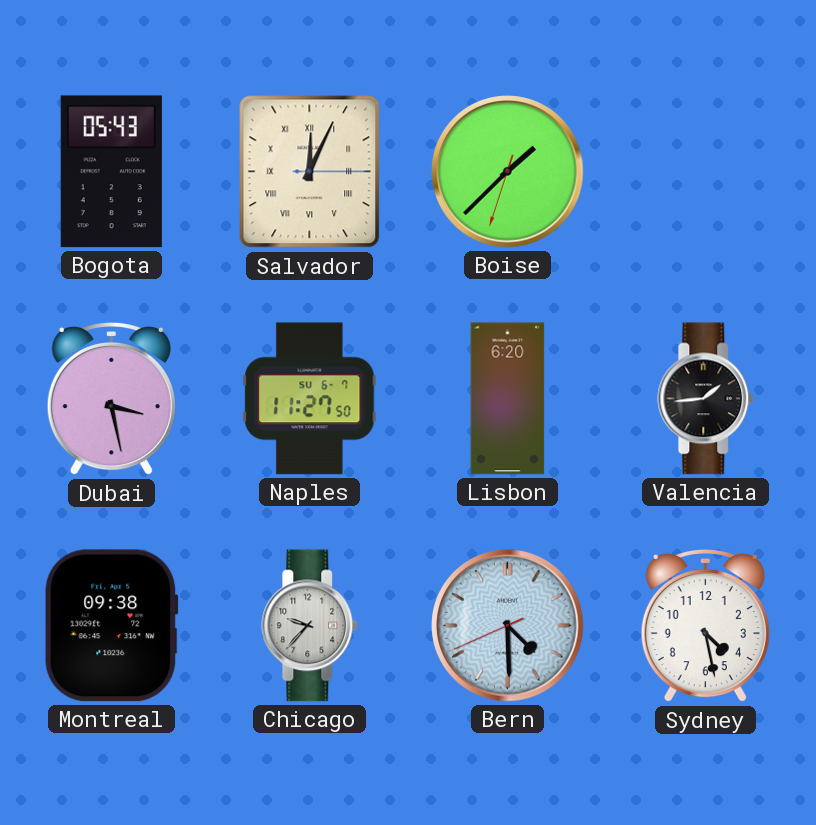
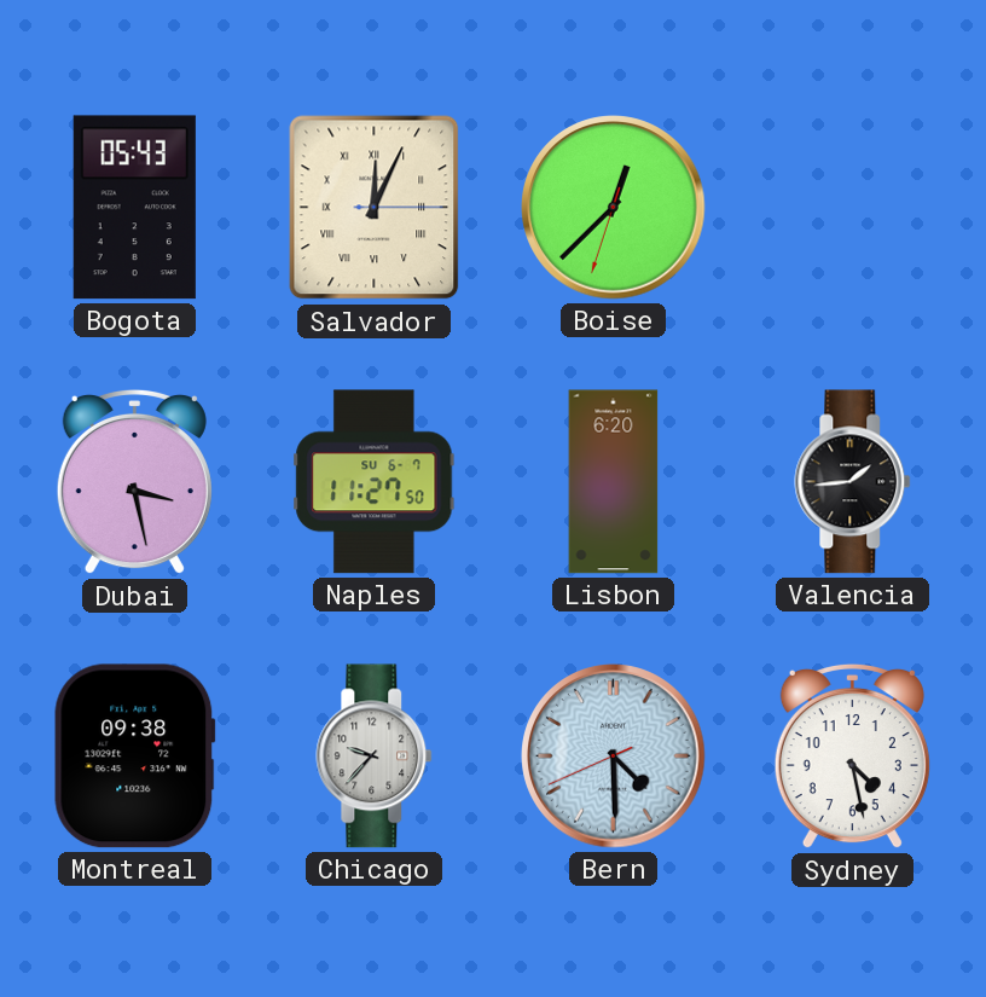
Boise: 1:37 -> 12:37
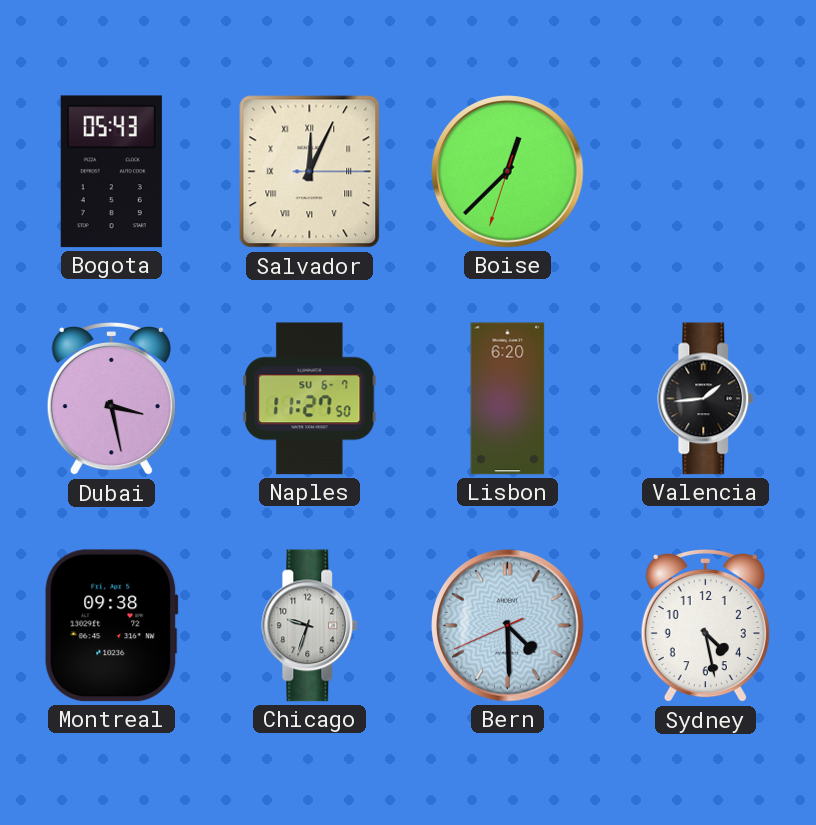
Chicago: 9:37 -> 9:33
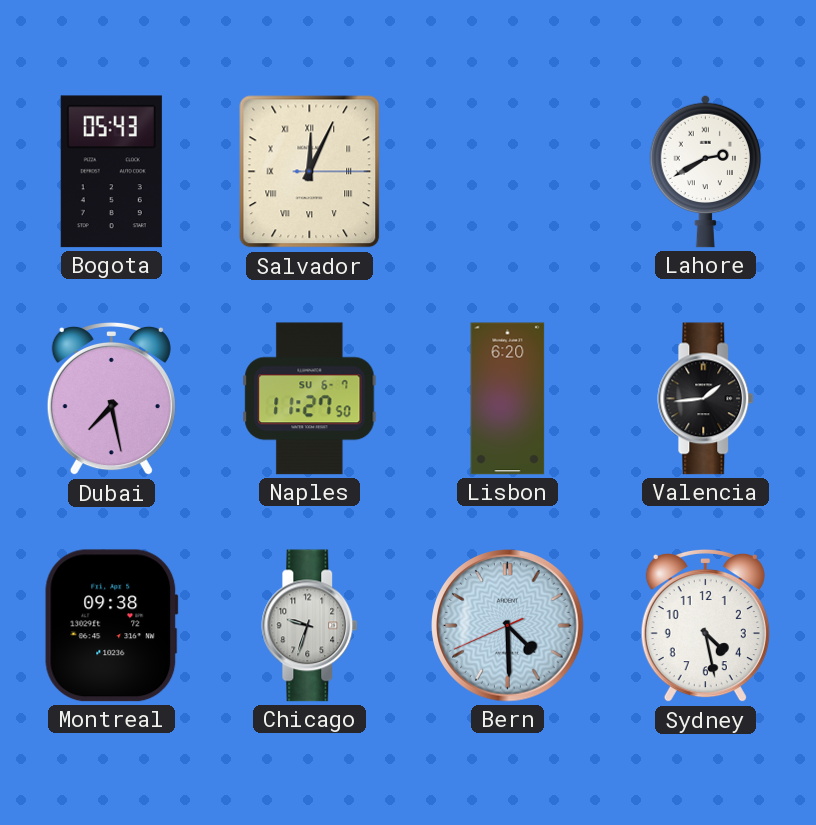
Boise: 12:37 -> none
Lahore: none -> 2:40
Dubai: 3:28 -> 7:28
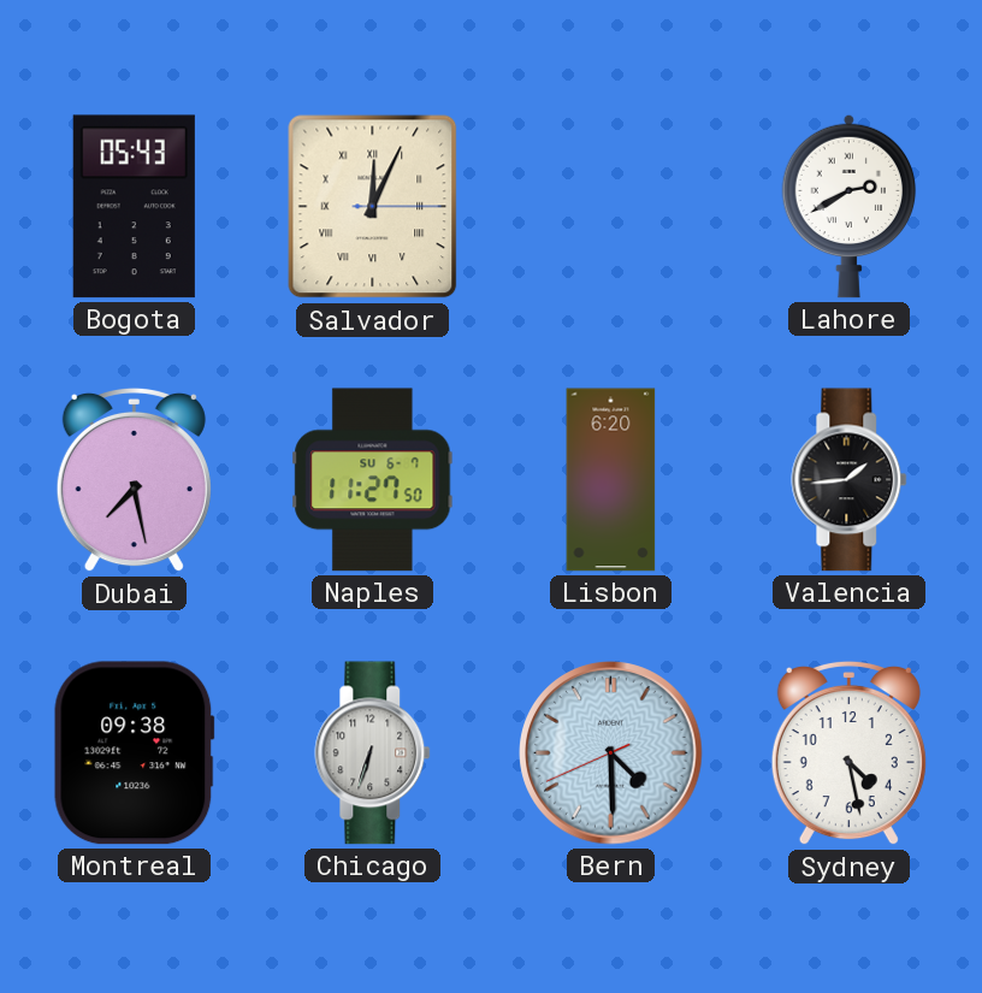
Chicago: 9:33 -> 6:33
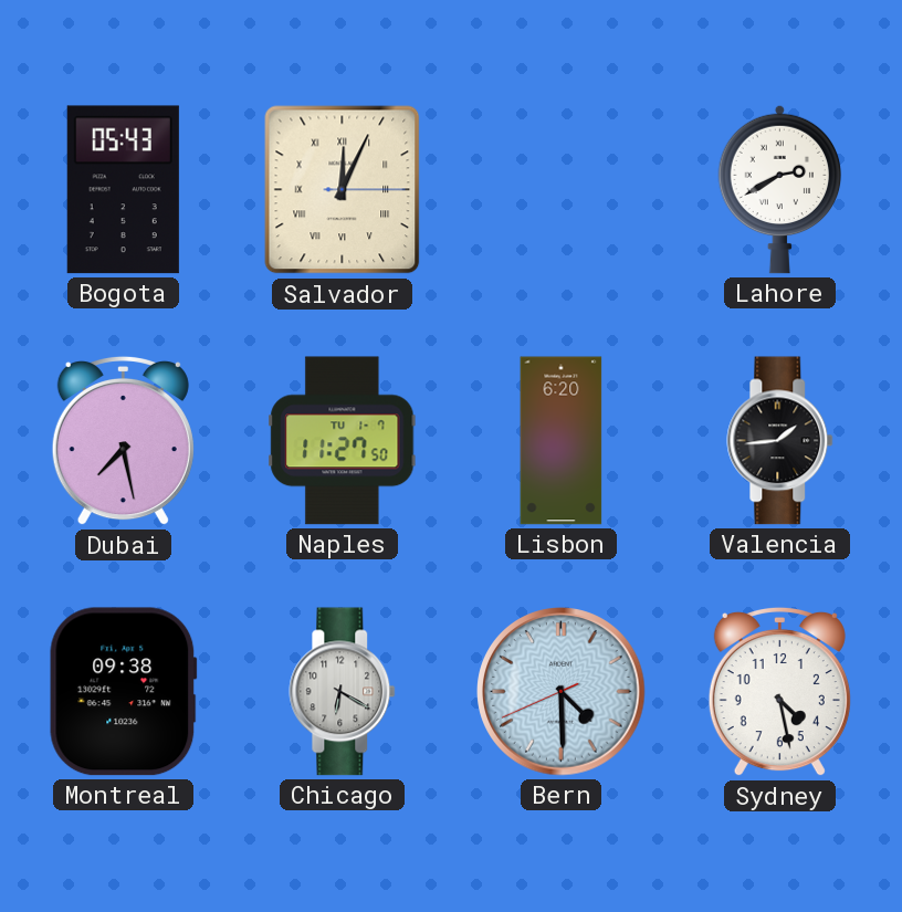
Naples date: SU 6-7 -> TU 1-7
Chicago: 6:33 -> 6:20
